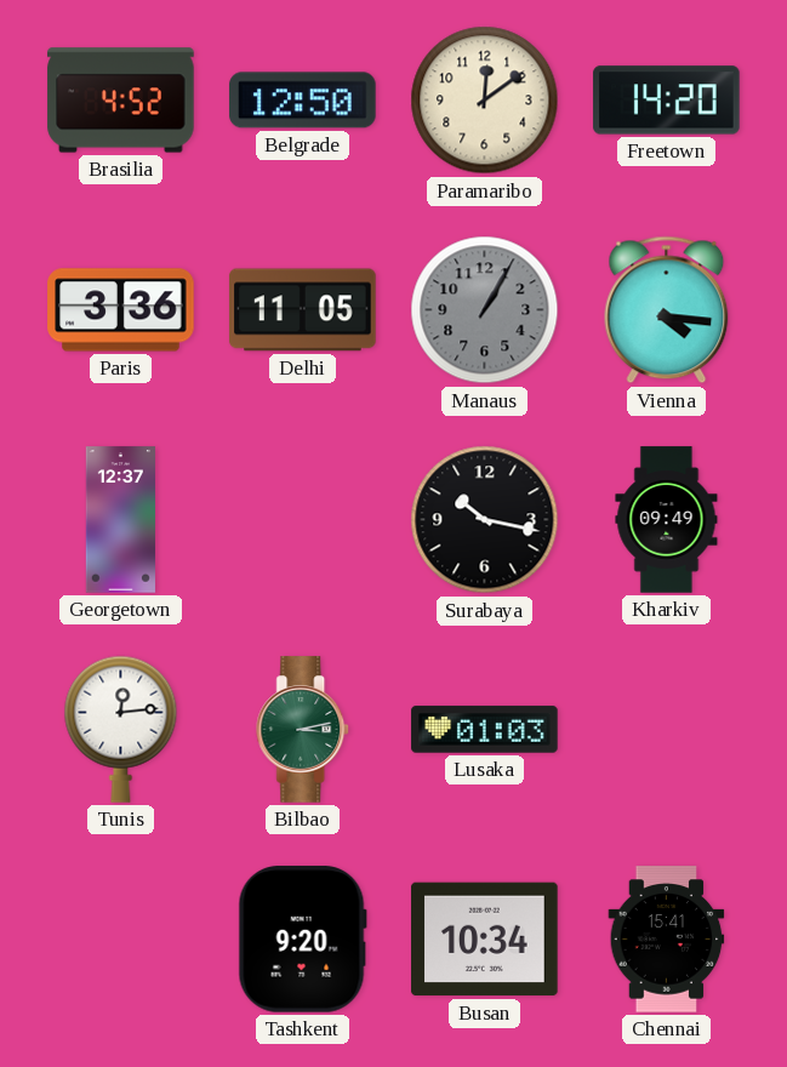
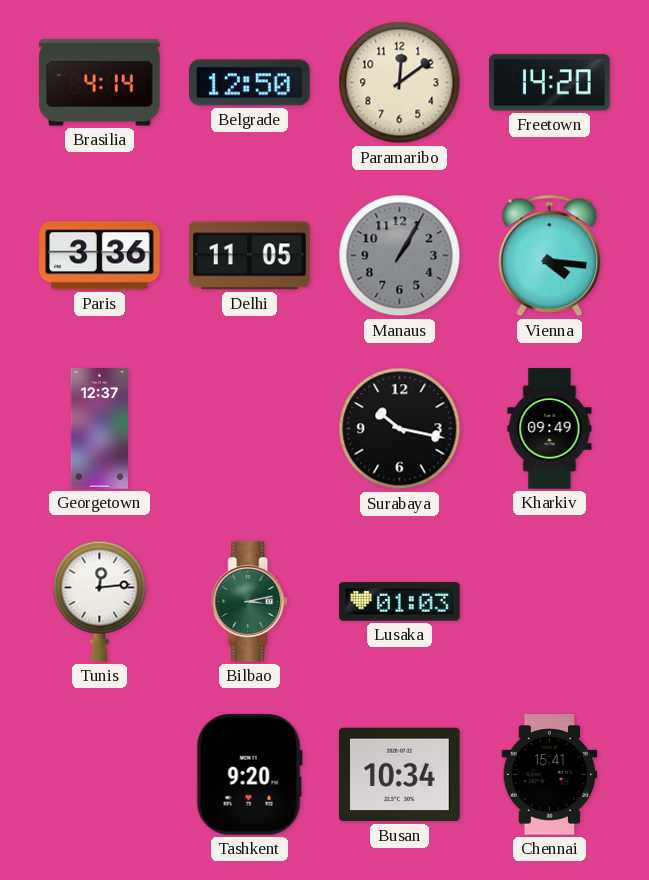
Brasilia: 4:52 -> 4:14
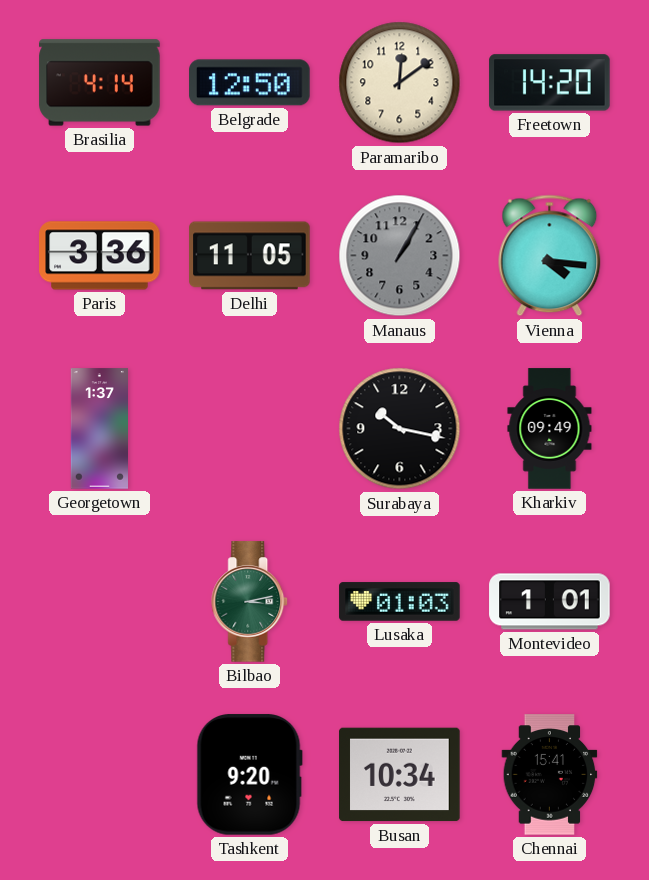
Georgetown: 12:37 -> 1:37
Tunis: 12:14 -> none
Montevideo: none -> 1:01
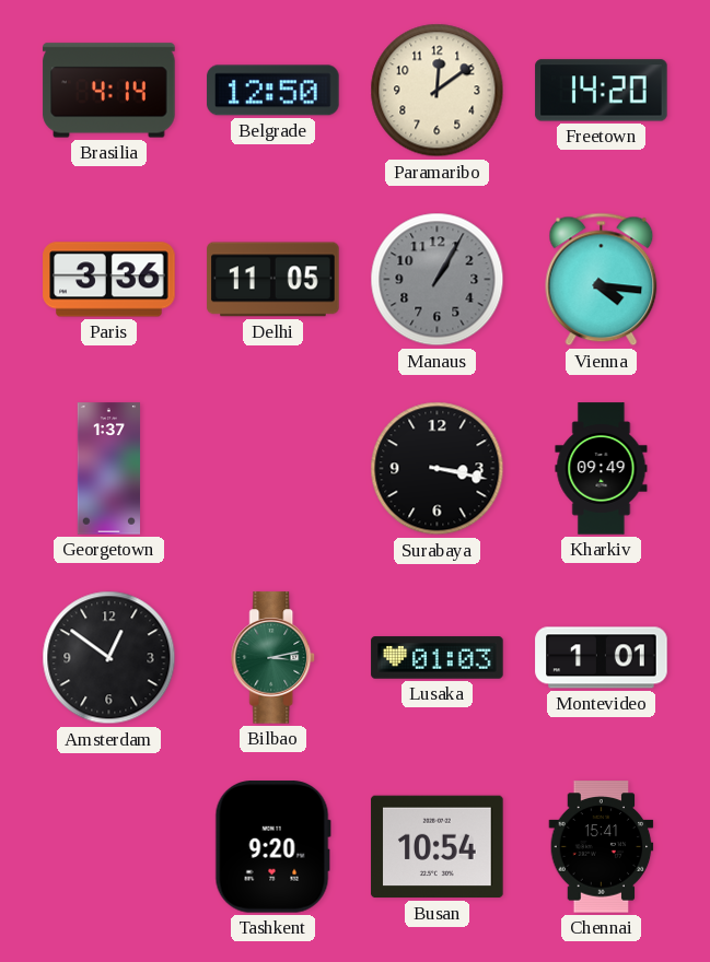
Surabaya: 10:17 -> 3:17
Amsterdam: none -> 12:51
Busan: 10:34 -> 10:54
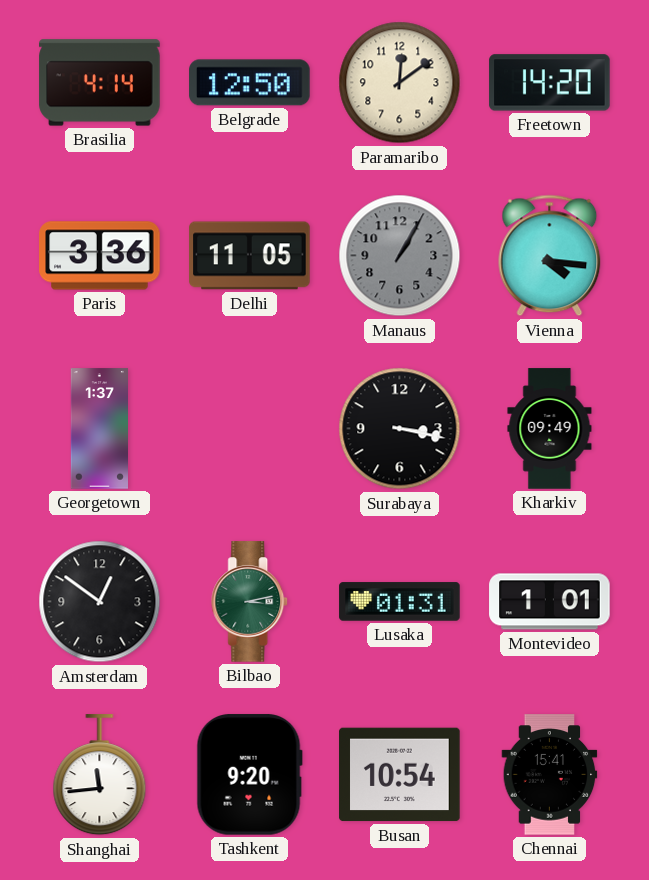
Lusaka: 01:03 -> 01:31
Shanghai: none -> 11:44
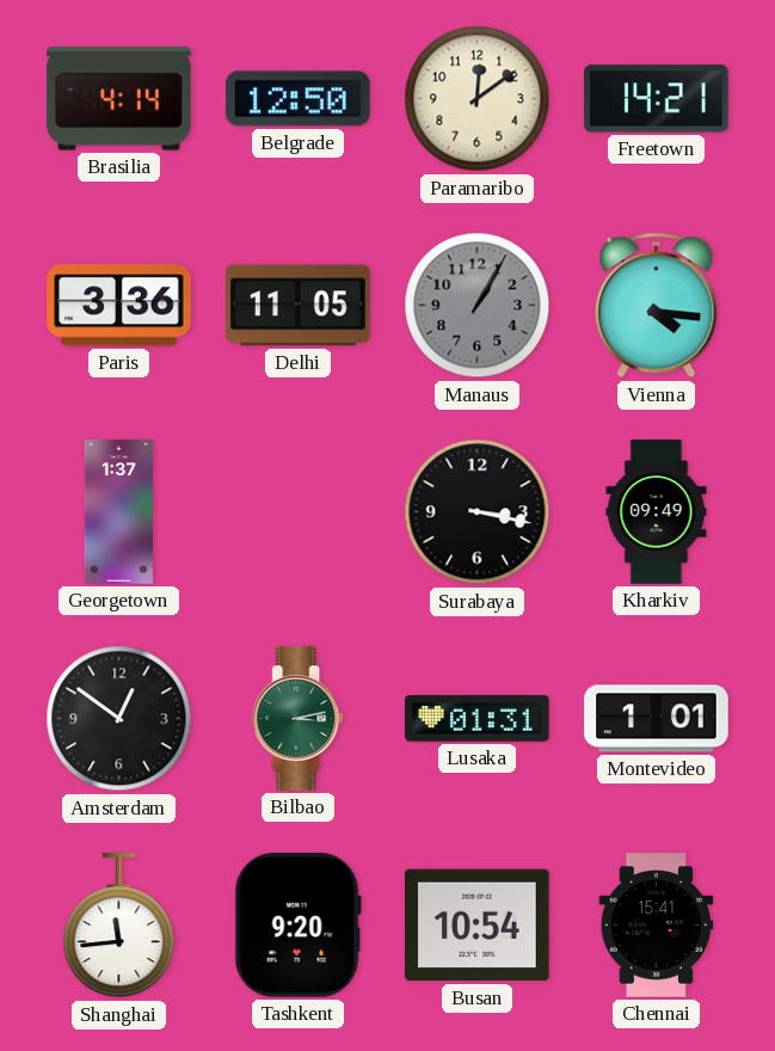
Freetown: 14:20 -> 14:21
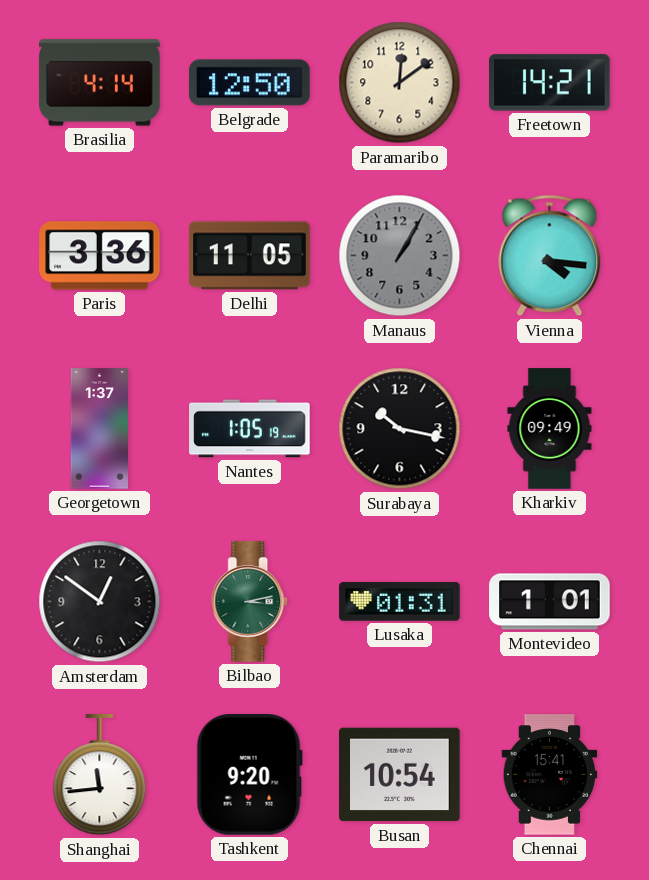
Nantes: none -> 1:05
Surabaya: 3:17 -> 10:17
